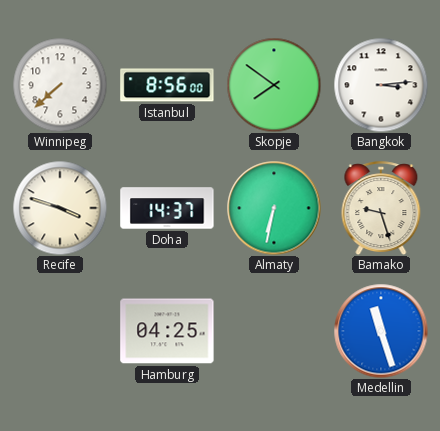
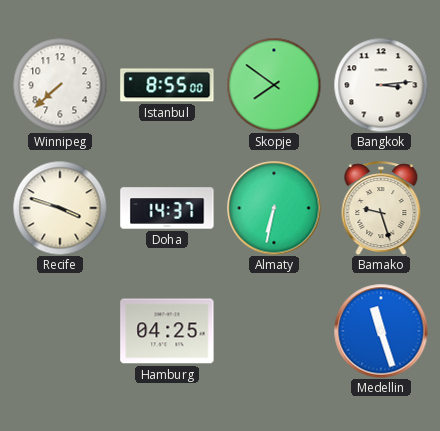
Istanbul: 8:56 -> 8:55
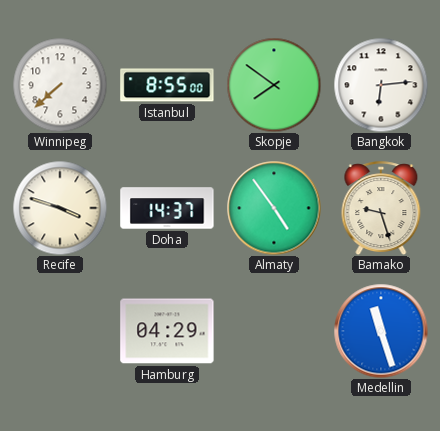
Bangkok: 3:14 -> 6:14
Almaty: 6:32 -> 4:54
Hamburg: 04:25 -> 04:29
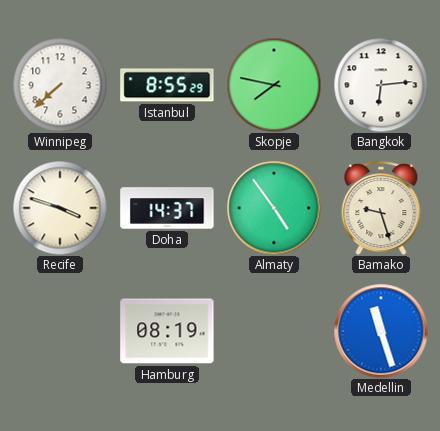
Istanbul: 8:55:00 -> 8:55:29
Skopje: 7:51 -> 7:47
Hamburg: 04:29 -> 08:19
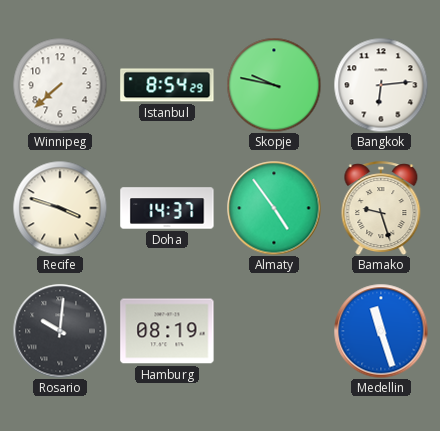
Istanbul: 8:55 -> 8:54
Skopje: 7:47 -> 9:47
Rosario: none -> 10:01
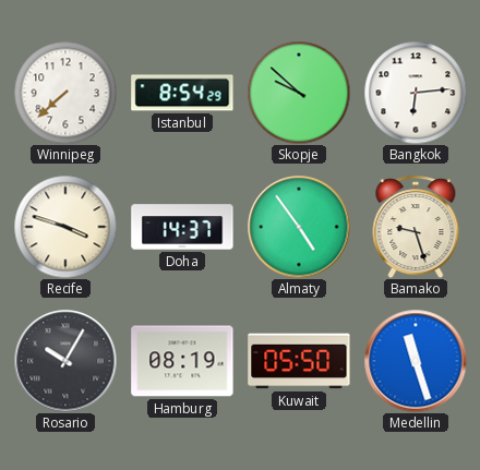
Skopje: 9:47 -> 9:52
Rosario: 10:01 -> 10:05
Kuwait: none -> 05:50
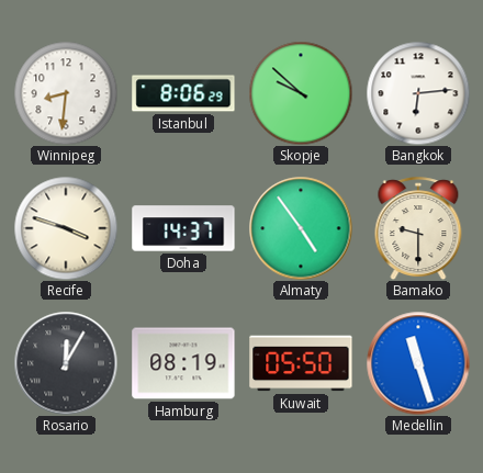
Winnipeg: 7:38 -> 8:31
Istanbul: 8:54 -> 8:06
Bamako: 9:27 -> 9:30
Rosario: 10:05 -> 12:05
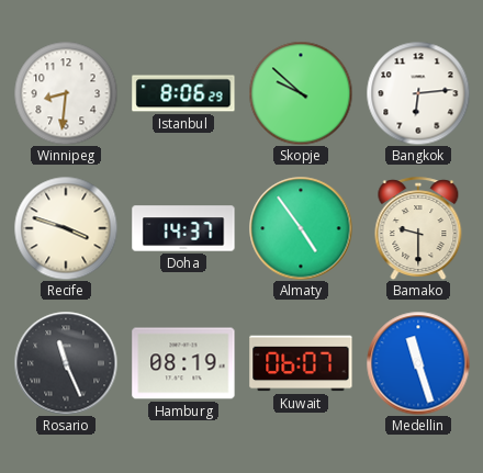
Rosario: 12:05 -> 11:26
Kuwait: 05:50 -> 06:07
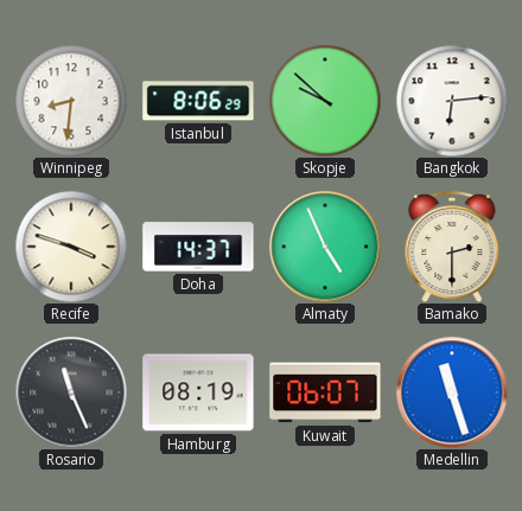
Almaty: 4:54 -> 4:56
Bamako: 9:30 -> 2:30
